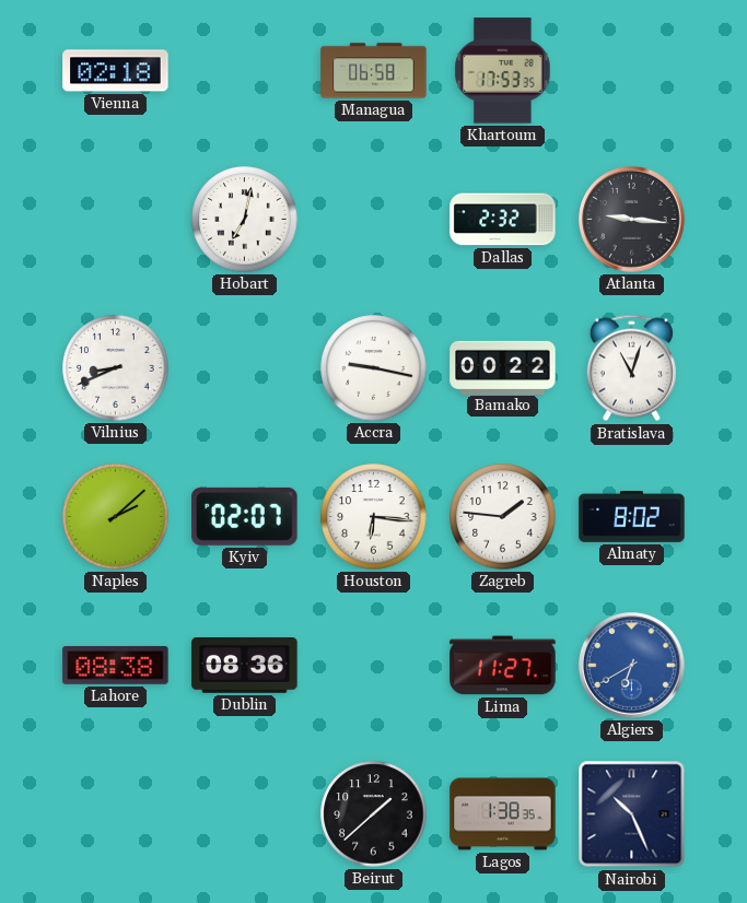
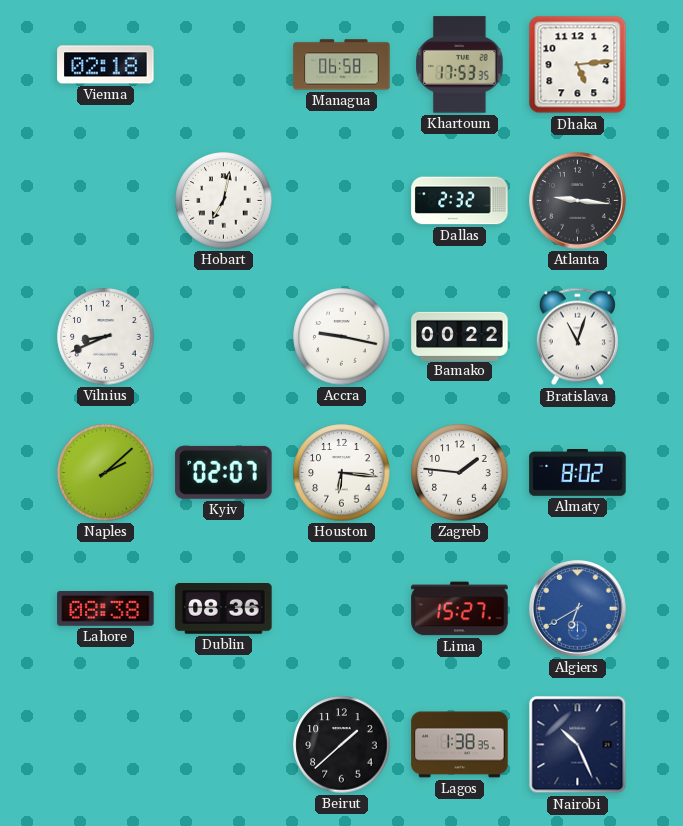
Dhaka: none -> 5:14
Lima: 11:27 -> 15:27
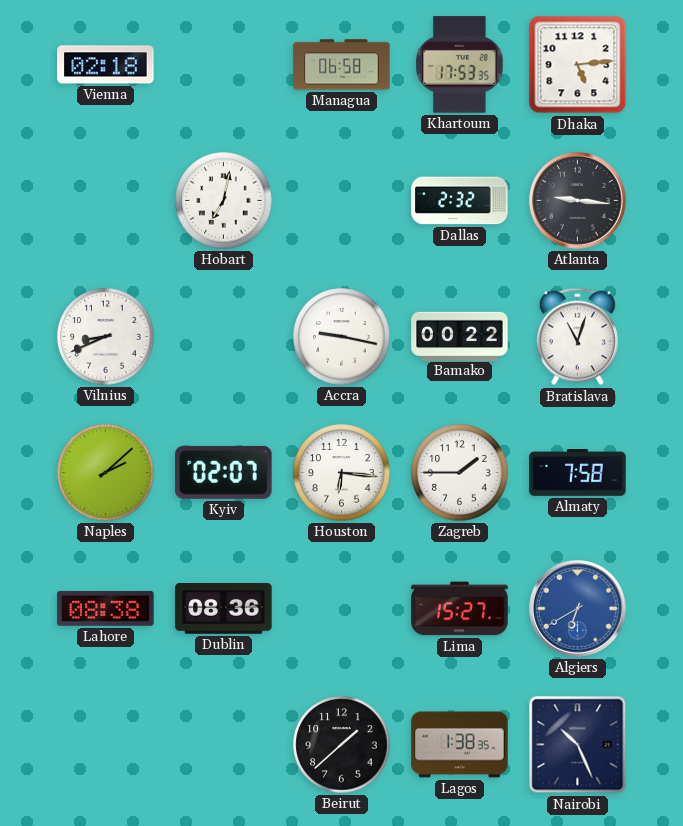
Zagreb: 1:46 -> 1:45
Almaty: 8:02 -> 7:58
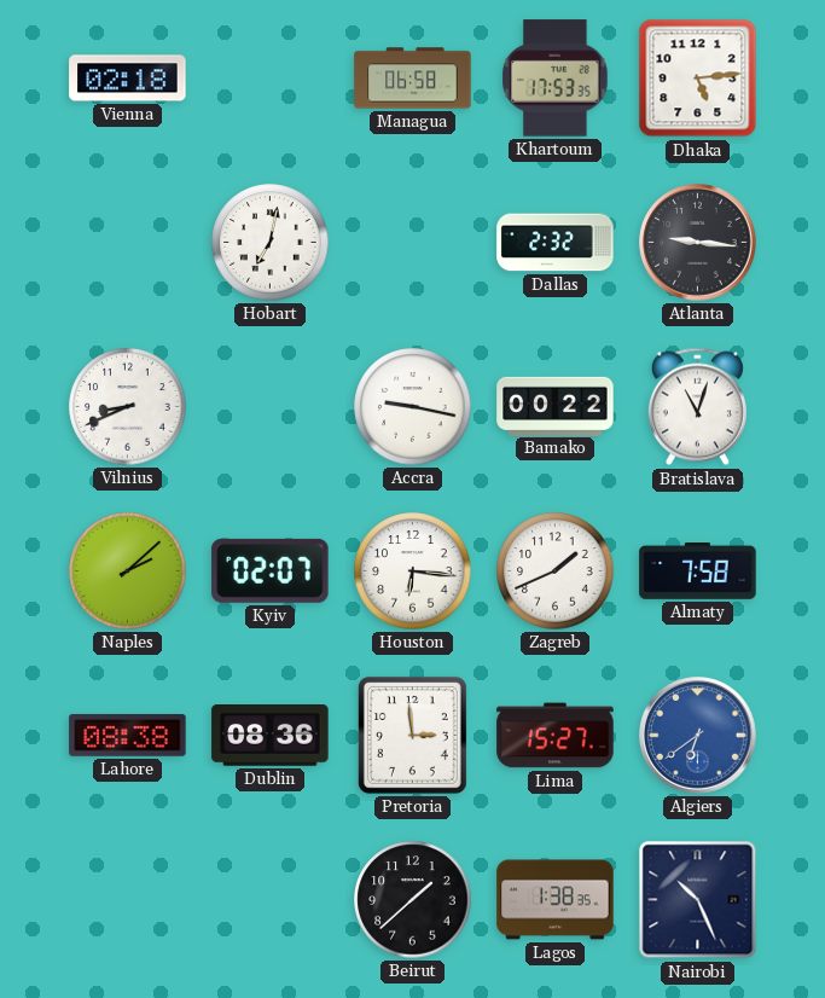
Zagreb: 1:45 -> 1:41
Pretoria: none -> 2:59
Algiers: 6:40 -> 6:39
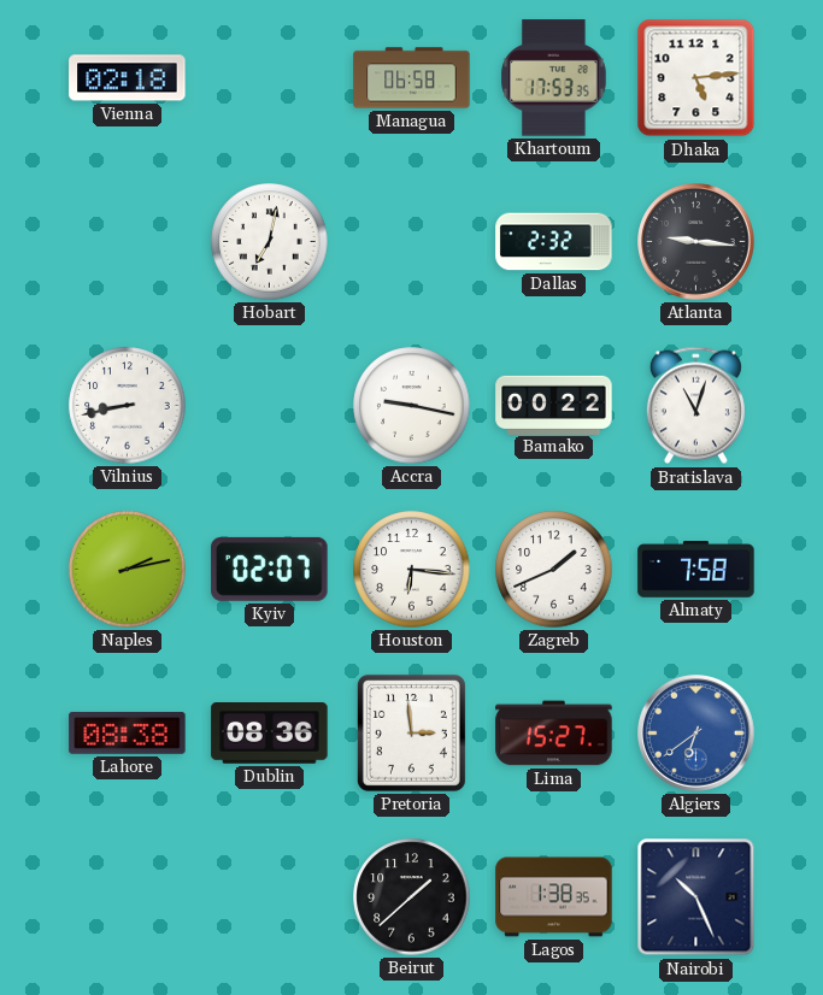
Vilnius: 8:41 -> 8:43
Naples: 2:08 -> 2:13
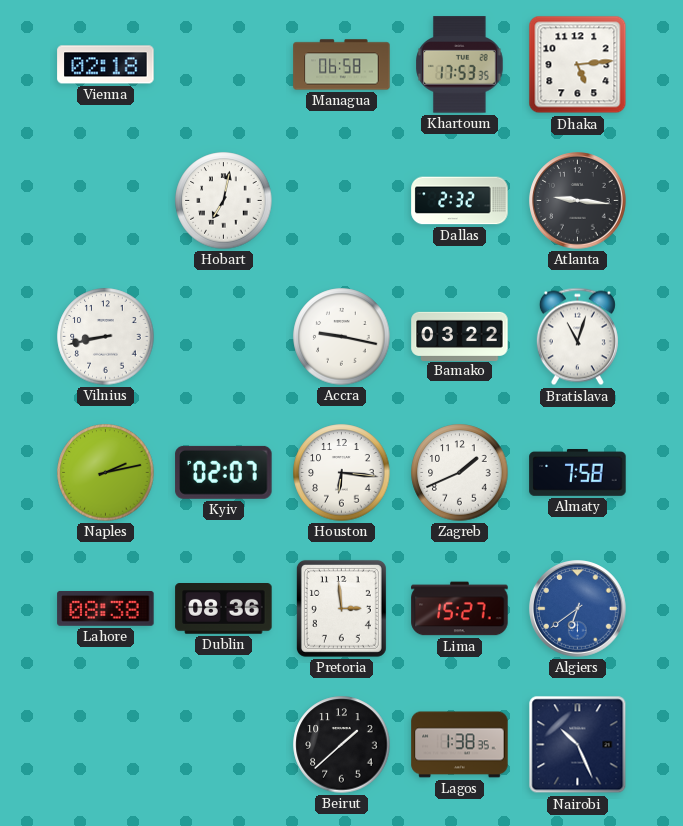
Bamako: 00:22 -> 03:22
